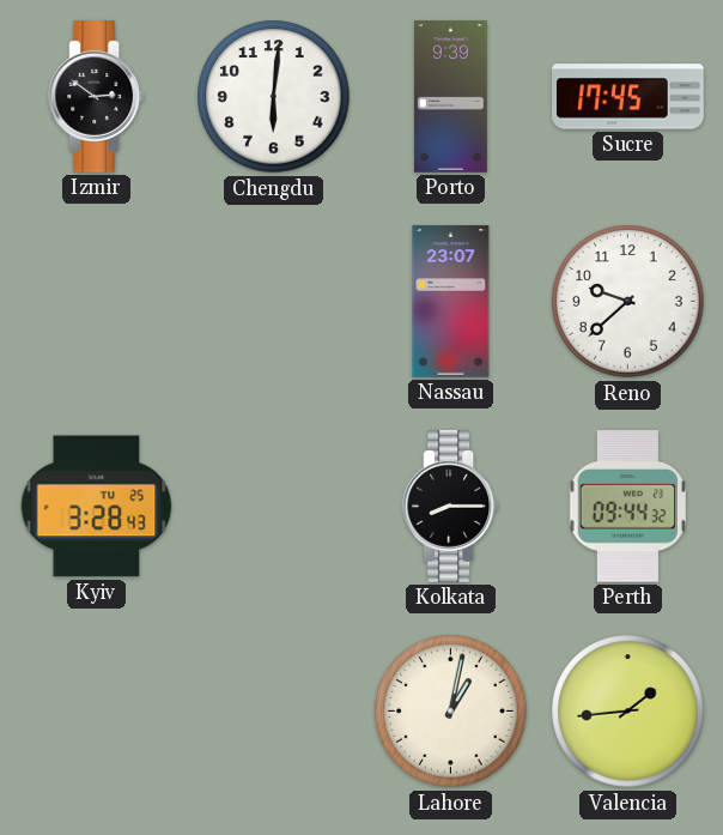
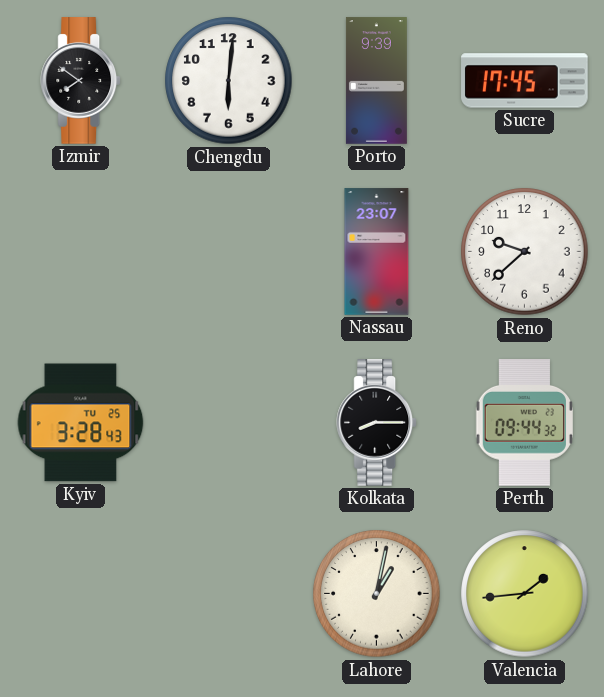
Izmir: 2:51 -> 7:51
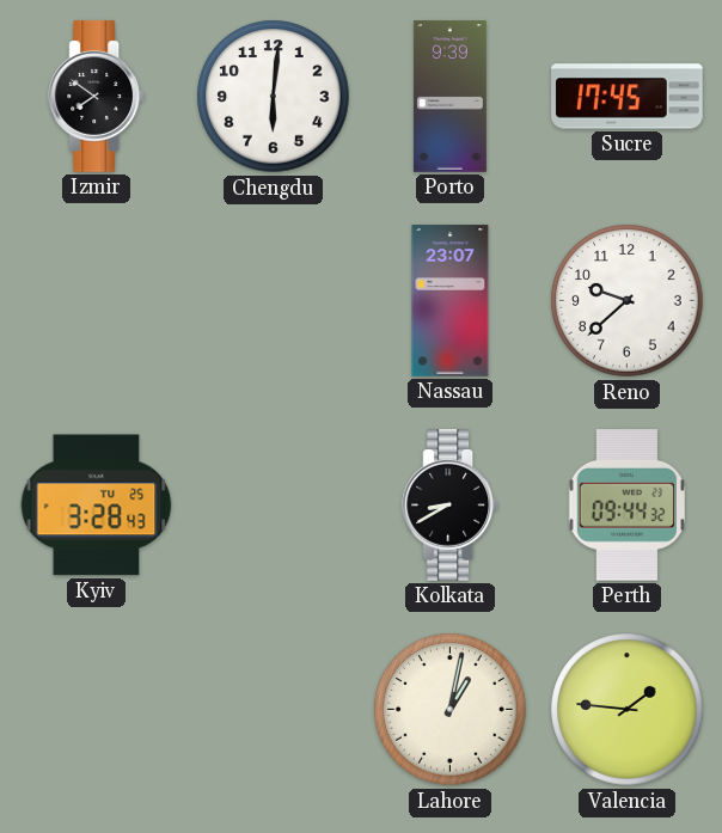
Kolkata: 8:15 -> 8:40
Valencia: 1:44 -> 1:46
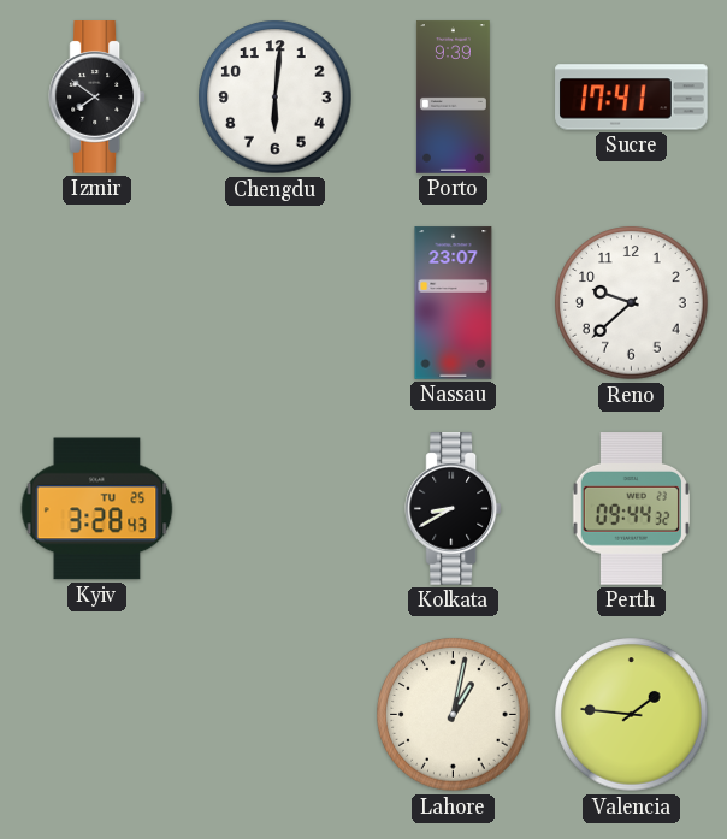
Sucre: 17:45 -> 17:41
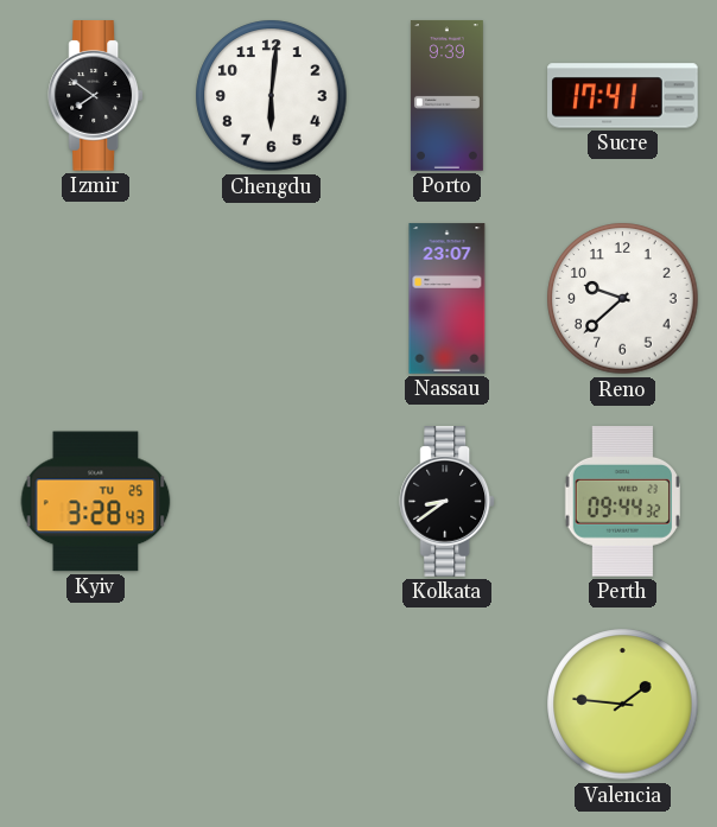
Kolkata: 8:40 -> 8:39
Lahore: 1:02 -> none
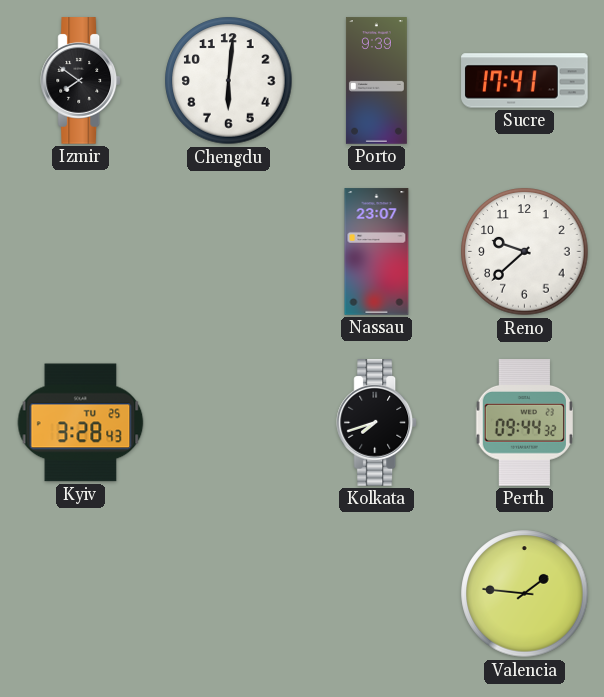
Kolkata: 8:39 -> 7:42
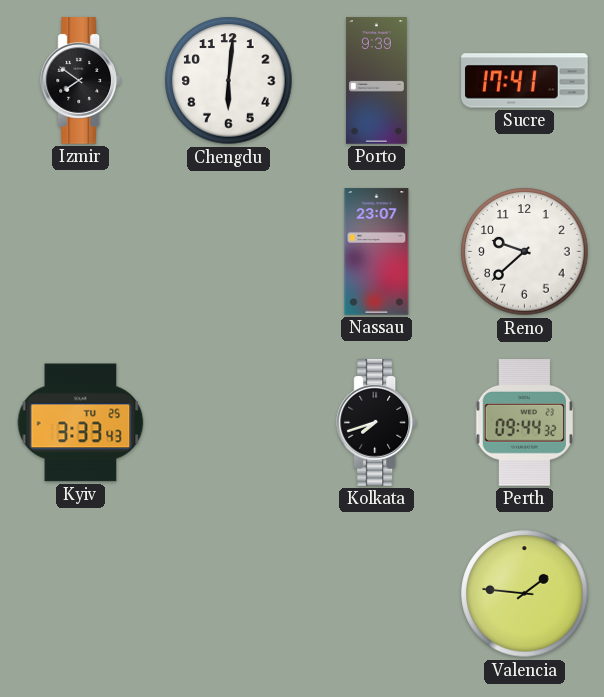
Kyiv: 3:28 -> 3:33
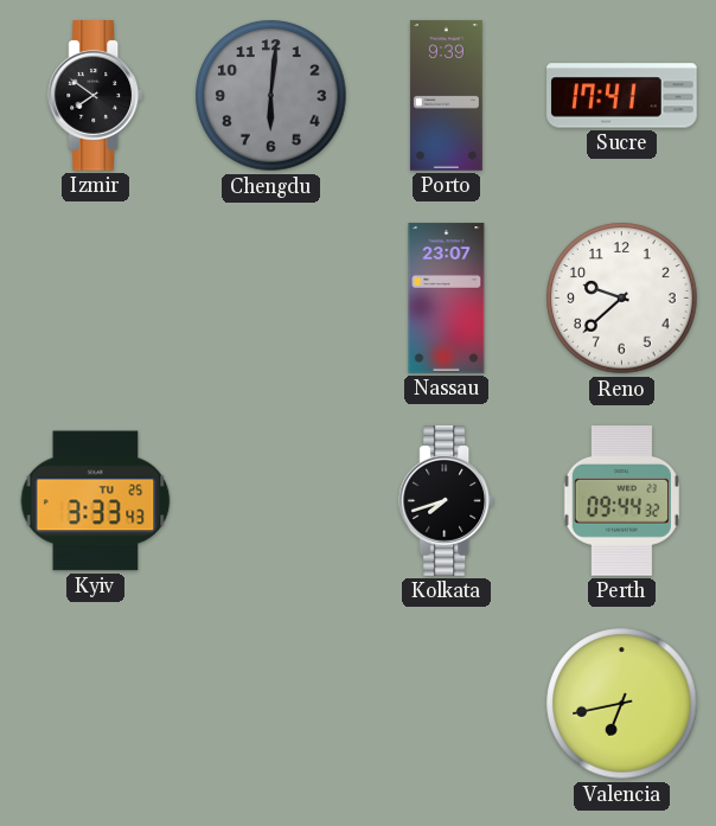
Chengdu dial: white -> grey
Valencia: 1:46 -> 6:43
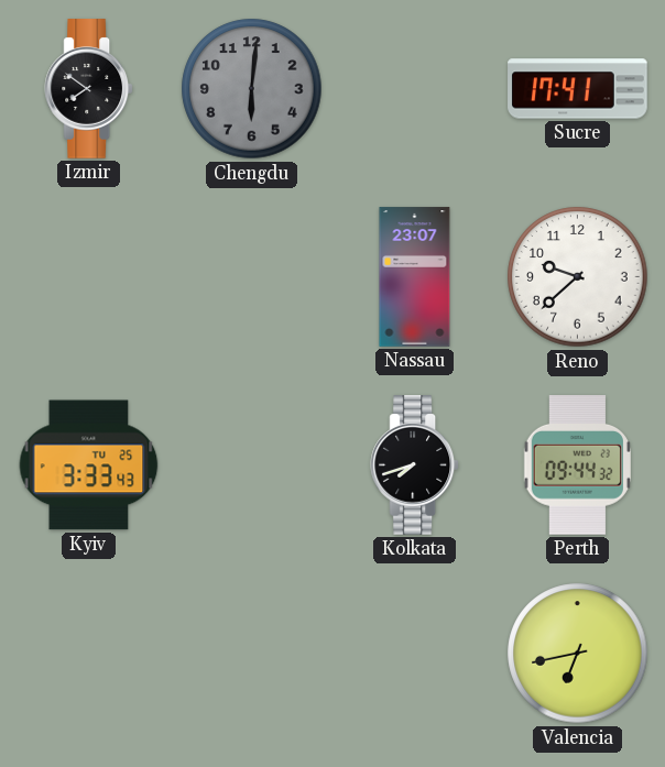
Porto: 9:39 -> none
